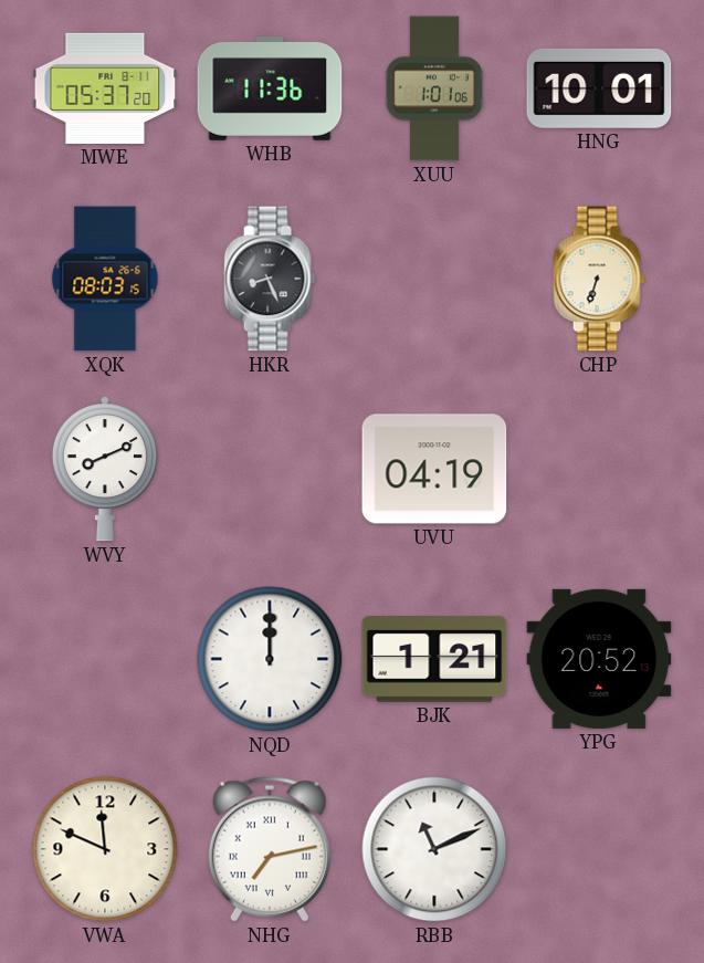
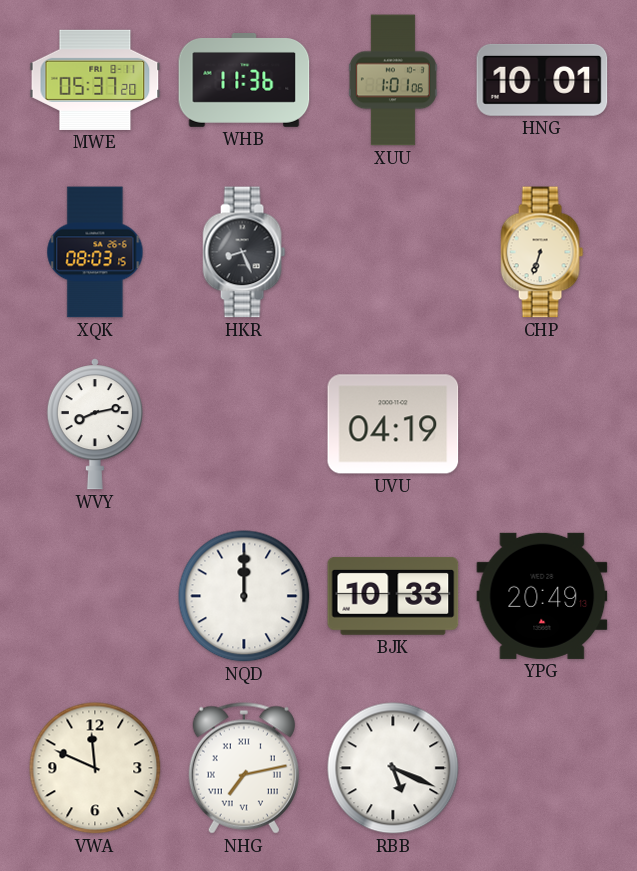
WVY: 8:11 -> 8:13
BJK: 1:21 -> 10:33
YPG: 20:52 -> 20:49
RBB: 11:11 -> 5:19
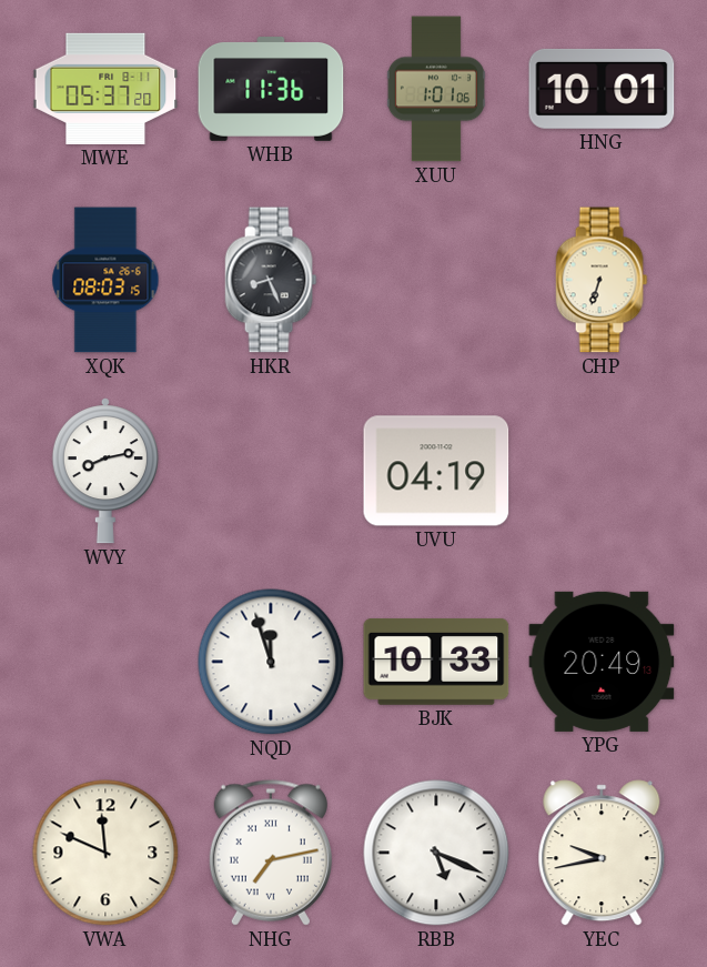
NQD: 12:00 -> 11:57
YEC: none -> 9:43
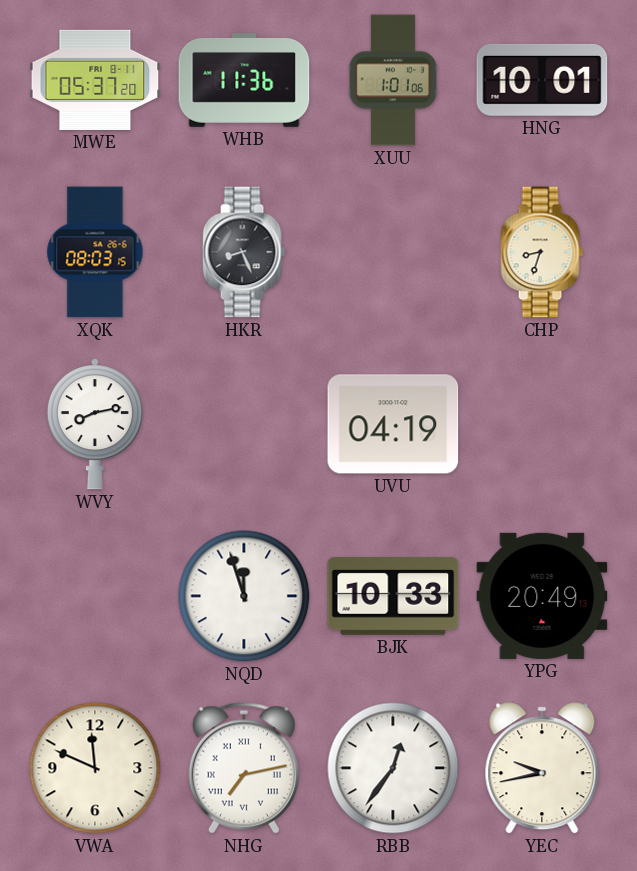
CHP: 6:33 -> 8:33
RBB: 5:19 -> 12:36
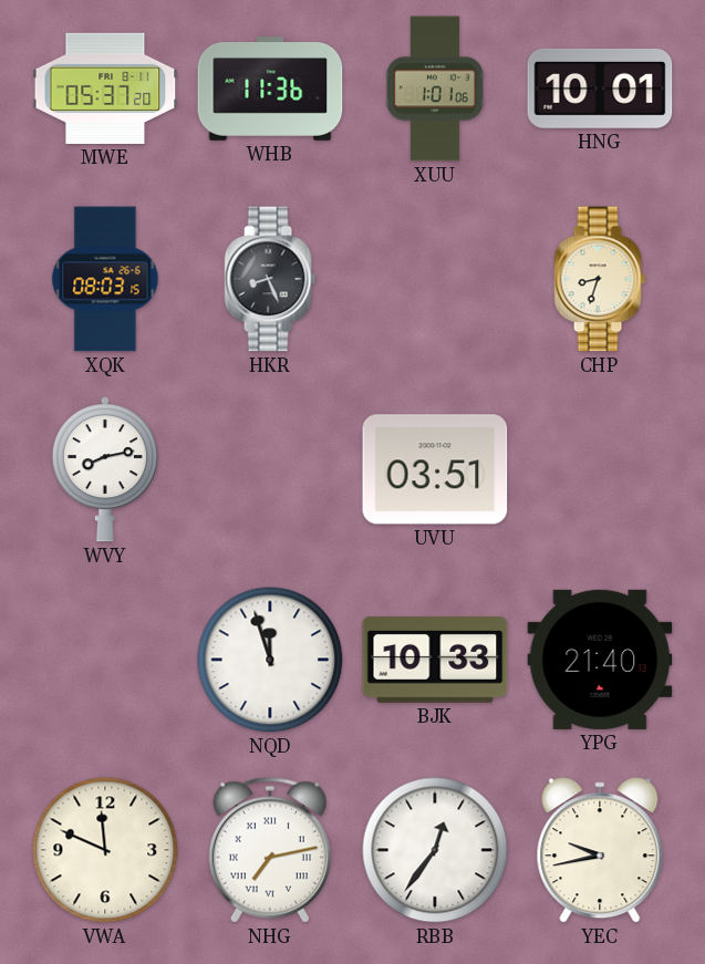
UVU: 04:19 -> 03:51
YPG: 20:49 -> 21:40
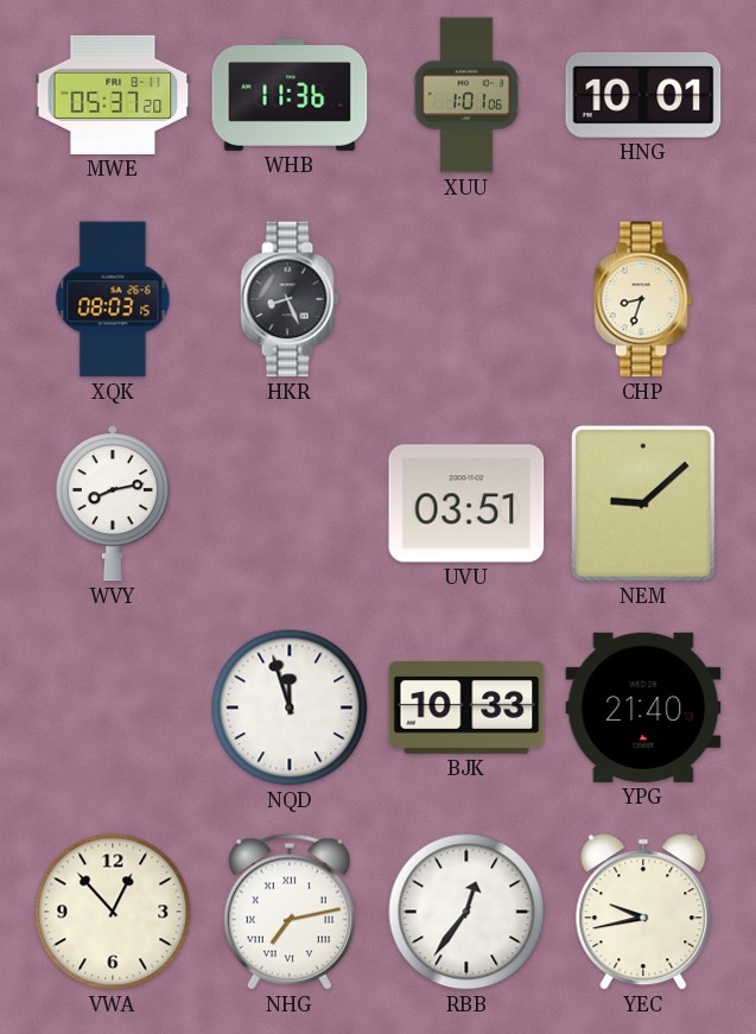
NEM: none -> 9:08
VWA: 11:49 -> 12:53
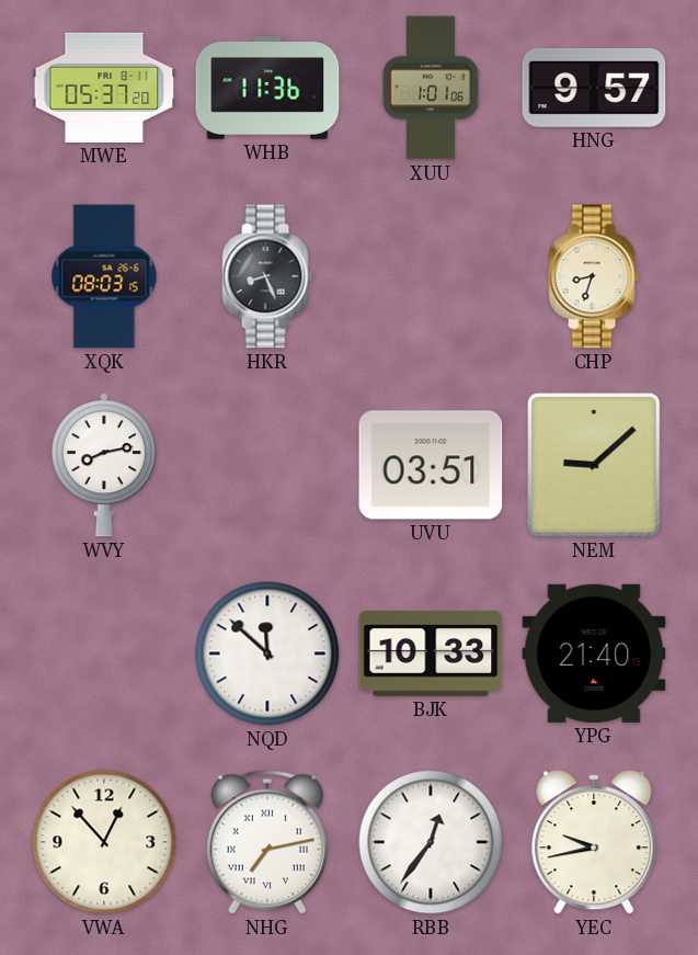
HNG: 10:01 -> 9:57
NQD: 11:57 -> 11:52
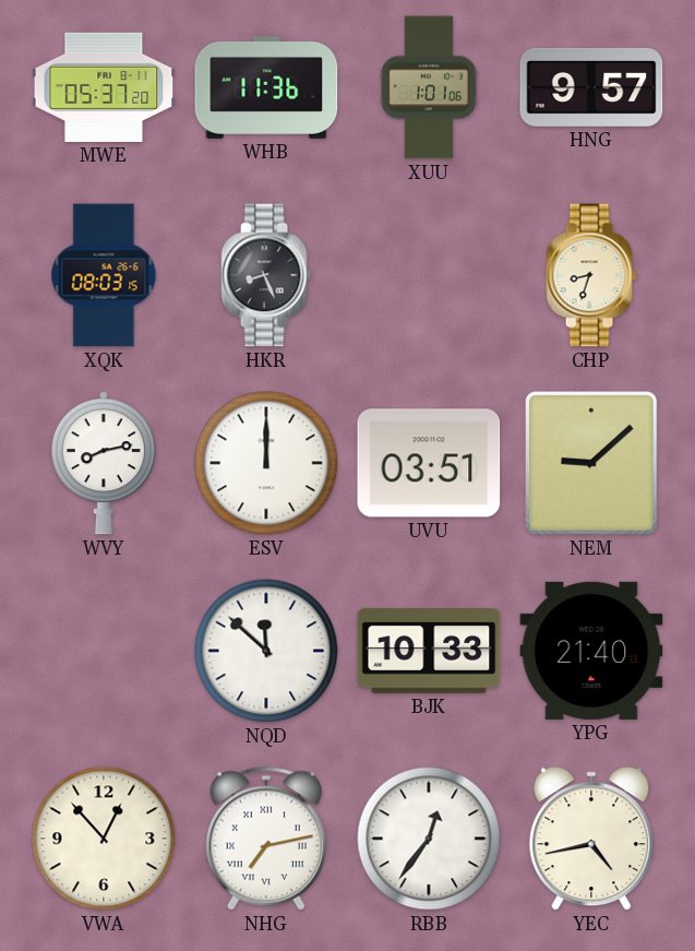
ESV: none -> 12:00
YEC: 9:43 -> 4:43
